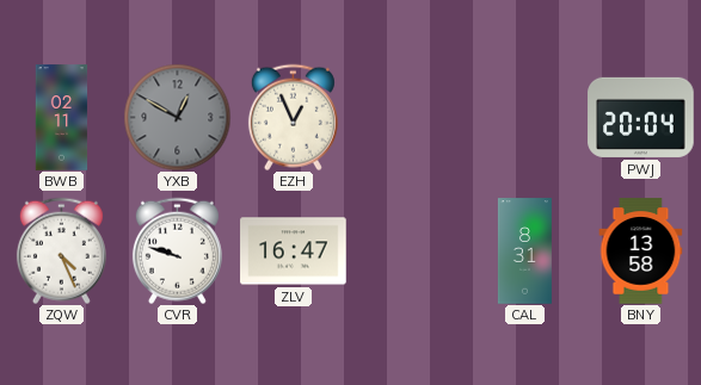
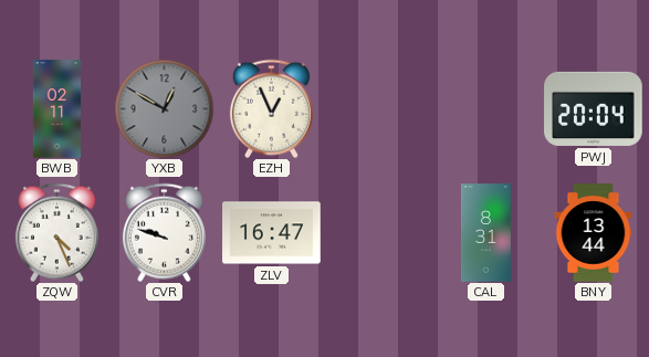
BNY: 13:58 -> 13:44
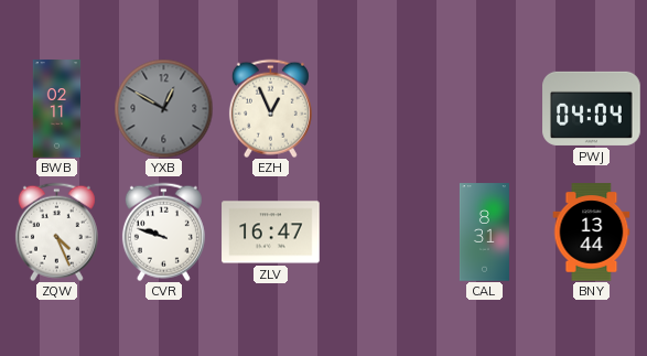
PWJ: 20:04 -> 04:04
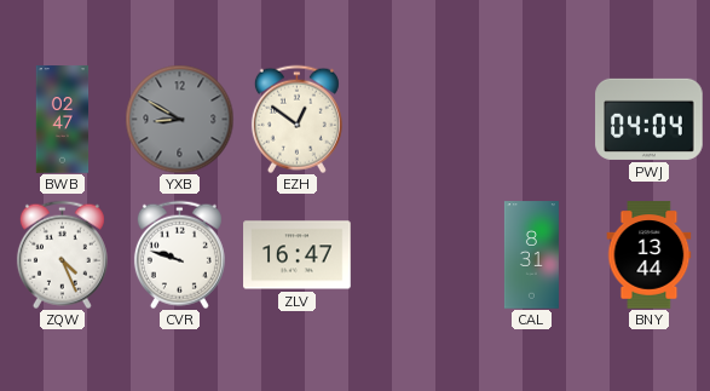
BWB: 02:11 -> 02:47
YXB: 12:50 -> 8:50
EZH: 12:56 -> 12:51
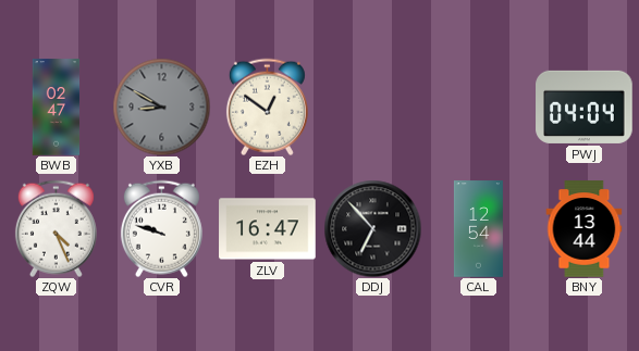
DDJ: none -> 6:53
CAL: 8:31 -> 12:54
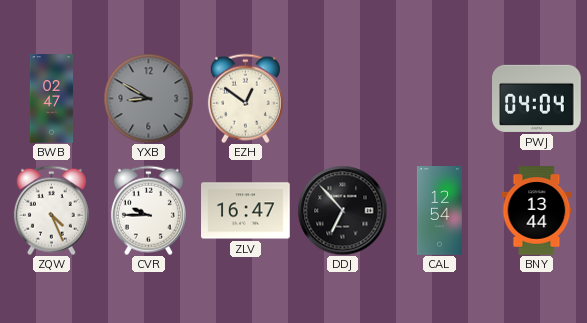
CVR: 9:48 -> 9:45
